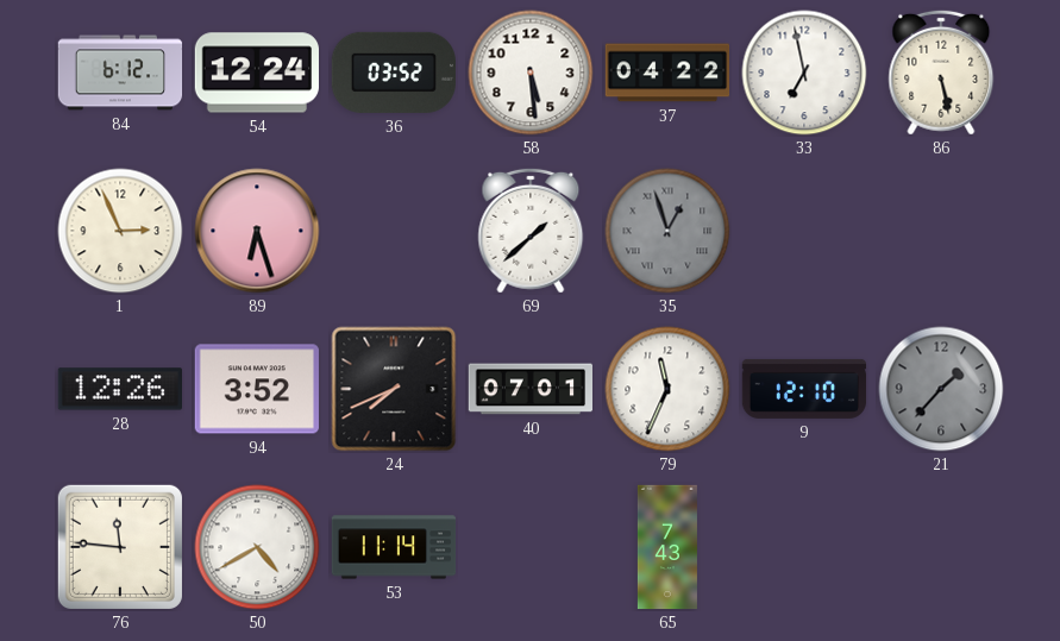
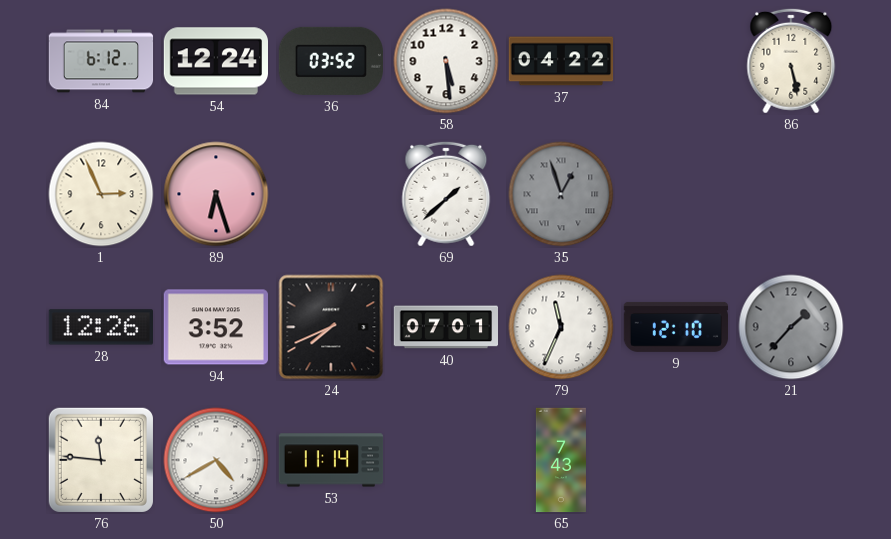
33: 6:58 -> none
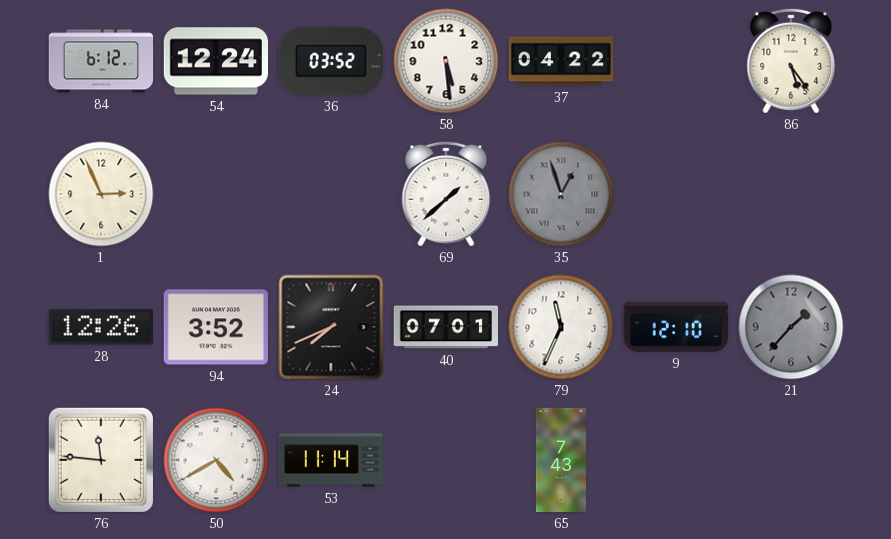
86: 5:28 -> 5:24
89: 6:27 -> none
